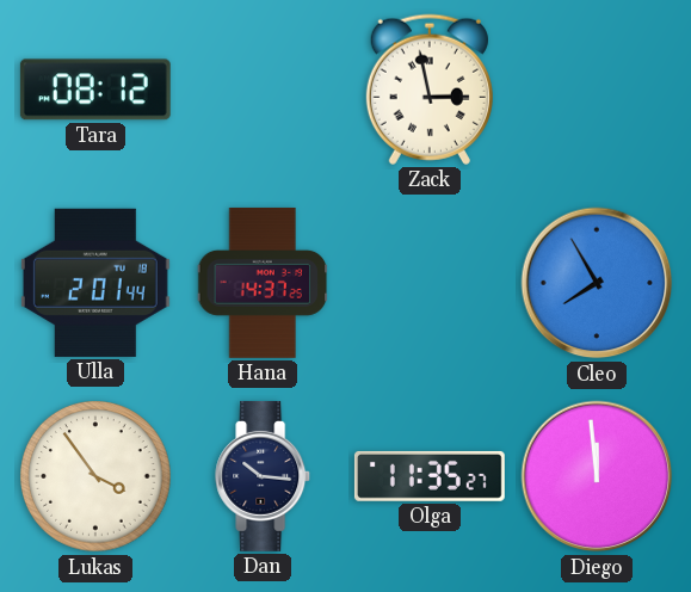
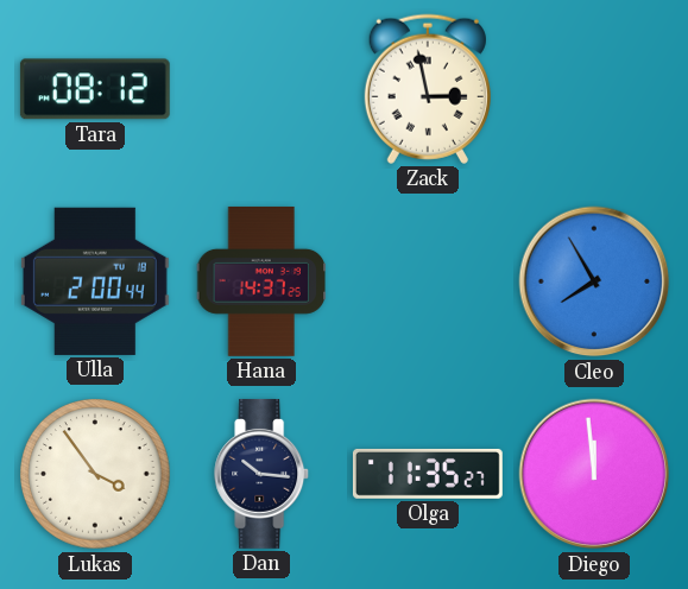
Ulla: 2:01 -> 2:00
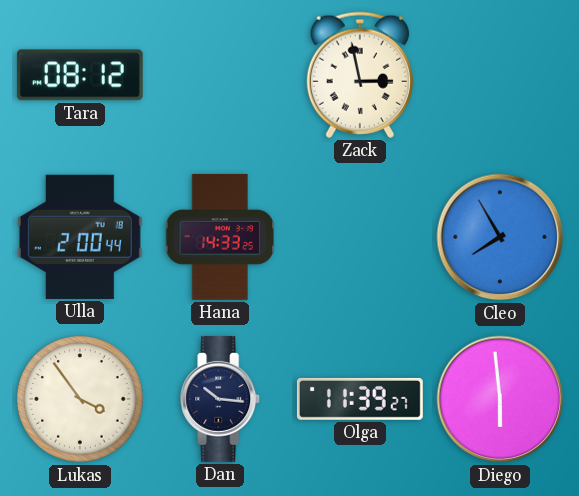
Hana: 14:37 -> 14:33
Olga: 11:35 -> 11:39
Diego: 11:59 -> 5:59
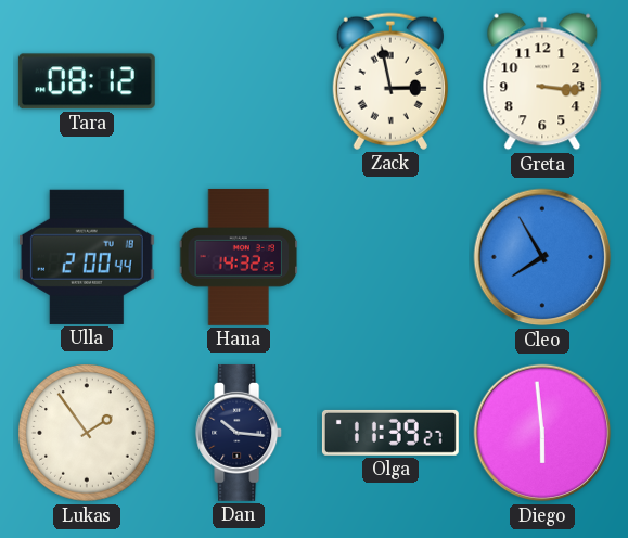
Greta: none -> 3:16
Hana: 14:33 -> 14:32
Lukas: 3:54 -> 1:54
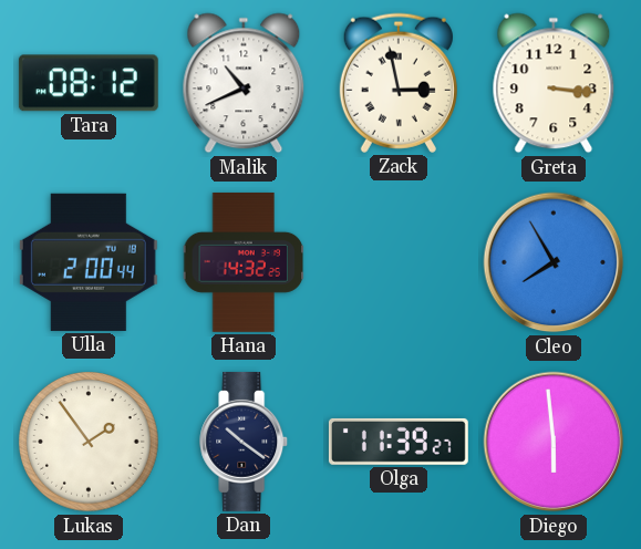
Malik: none -> 10:41
Dan: 10:16 -> 10:21
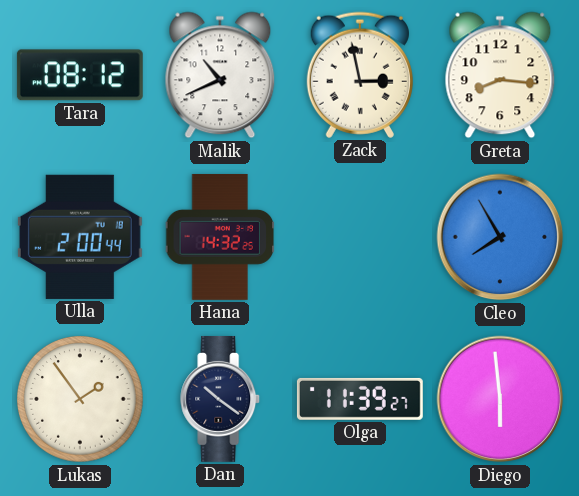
Greta: 3:16 -> 8:16
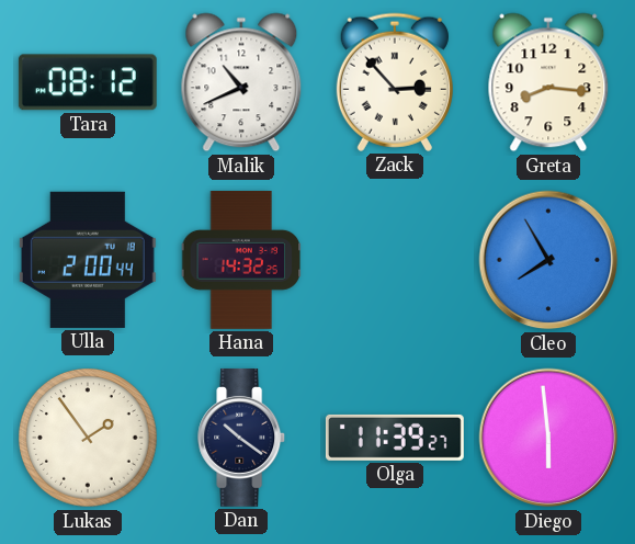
Zack: 2:58 -> 2:53
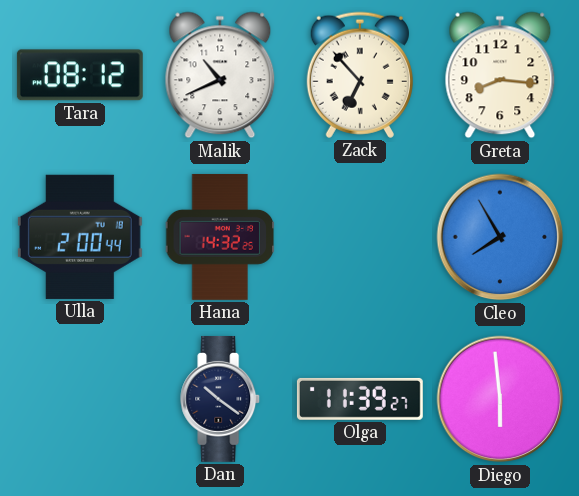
Zack: 2:53 -> 6:53
Lukas: 1:54 -> none
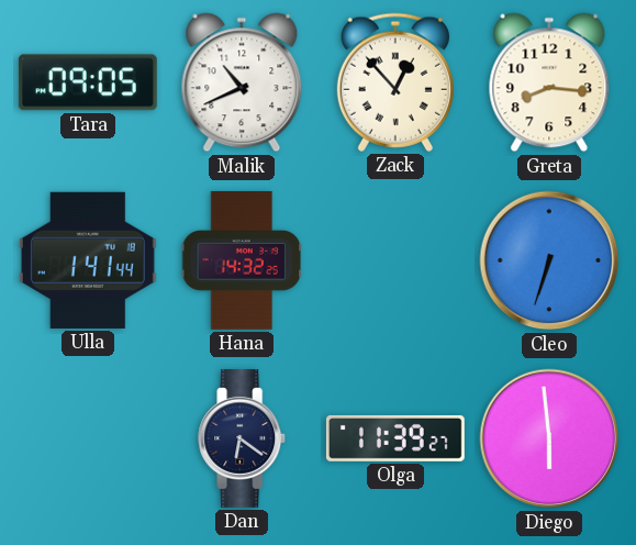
Tara: 08:12 -> 09:05
Zack: 6:53 -> 12:53
Ulla: 2:00 -> 1:41
Cleo: 7:55 -> 6:33
Dan: 10:21 -> 6:21
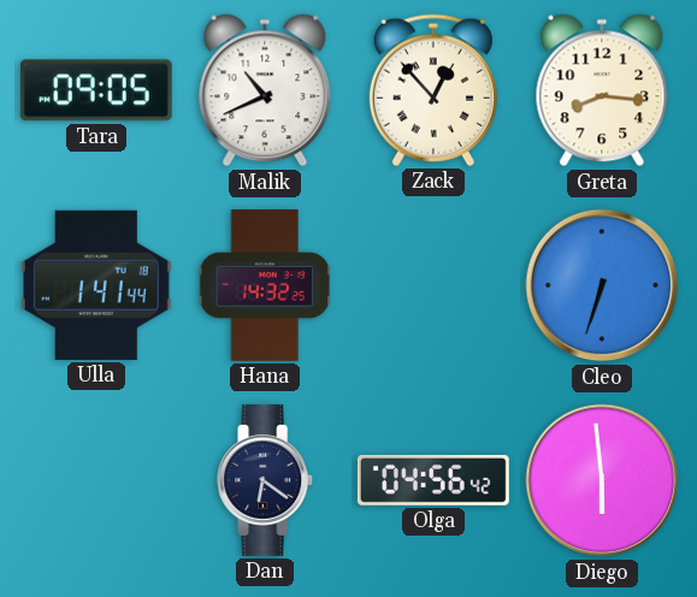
Olga: 11:39 -> 04:56
